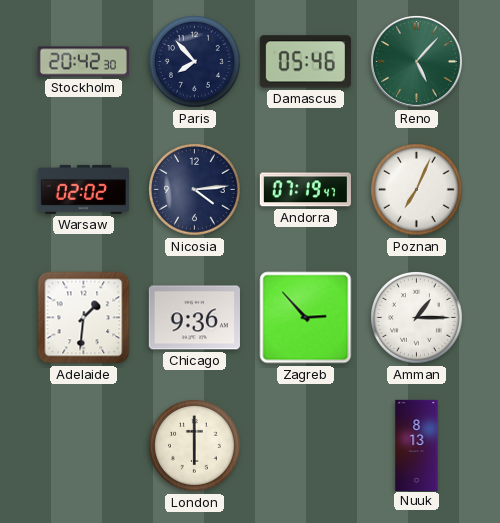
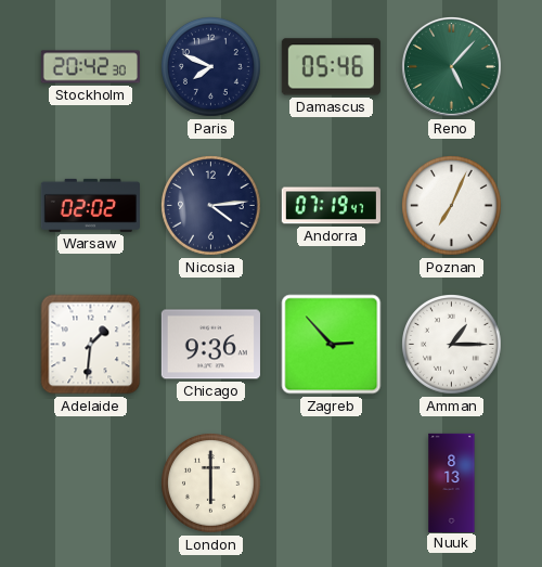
Paris: 7:53 -> 7:49
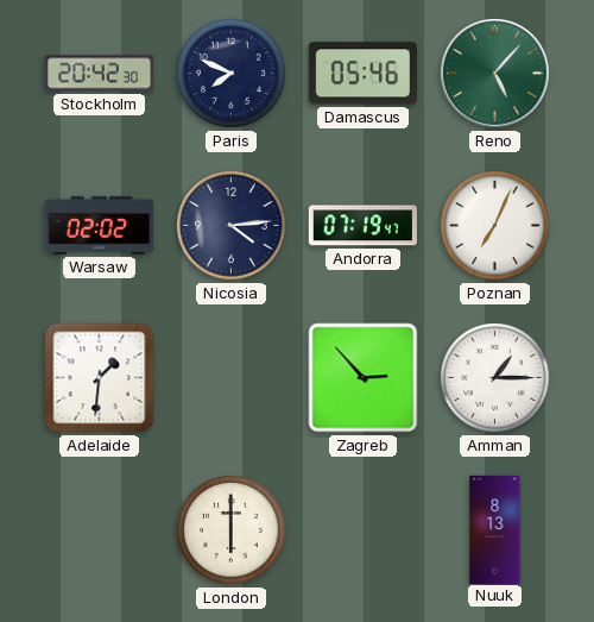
Chicago: 9:36 -> none
